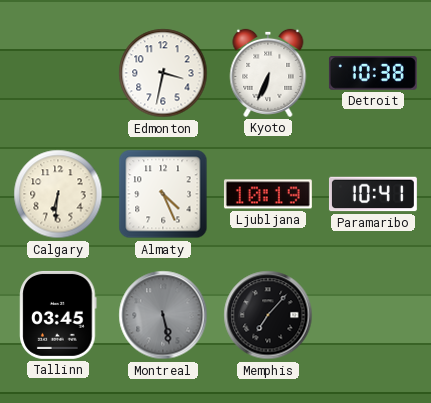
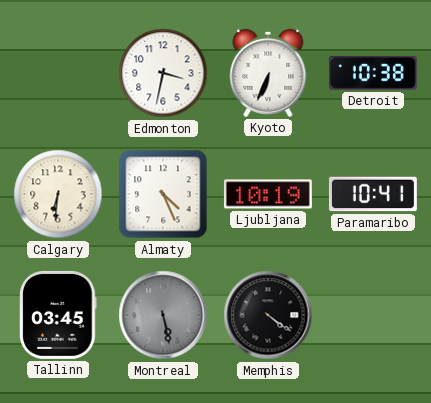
Memphis: 7:07 -> 4:21
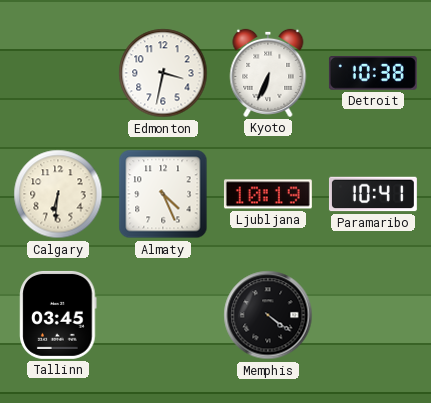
Montreal: 5:28 -> none
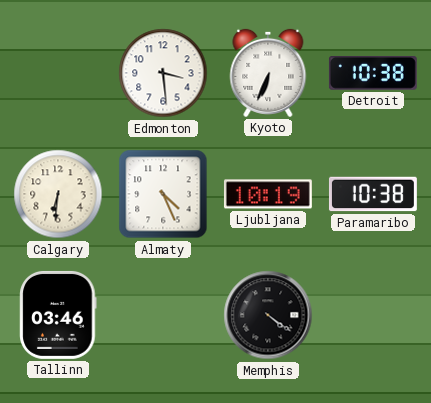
Edmonton: 3:32 -> 3:29
Paramaribo: 10:41 -> 10:38
Tallinn: 03:45 -> 03:46
